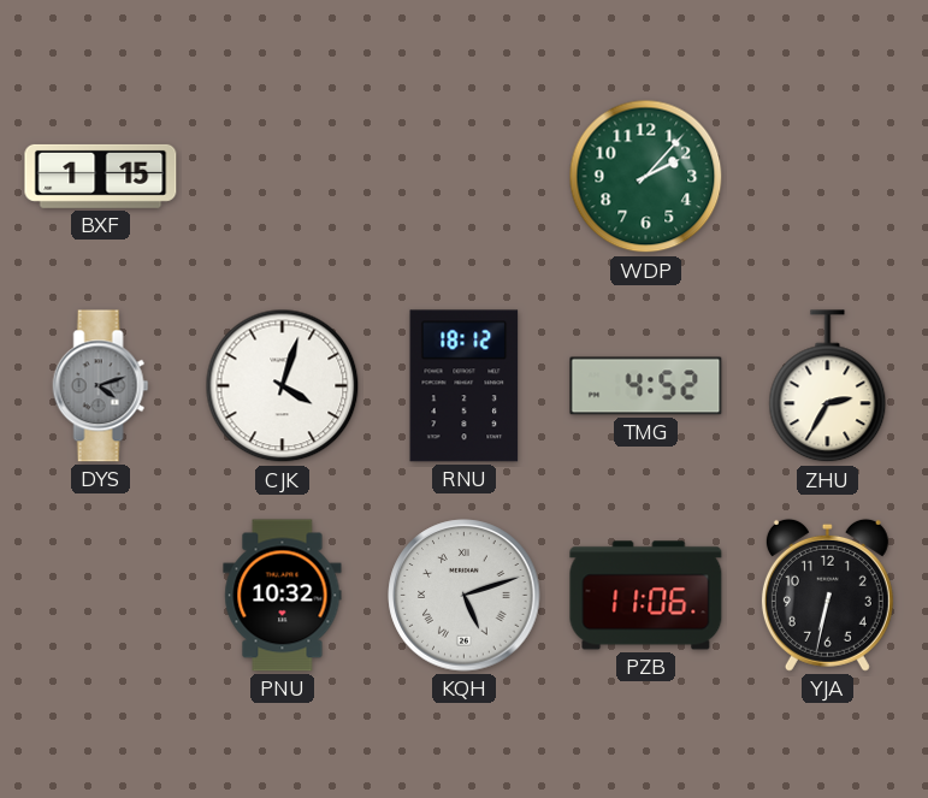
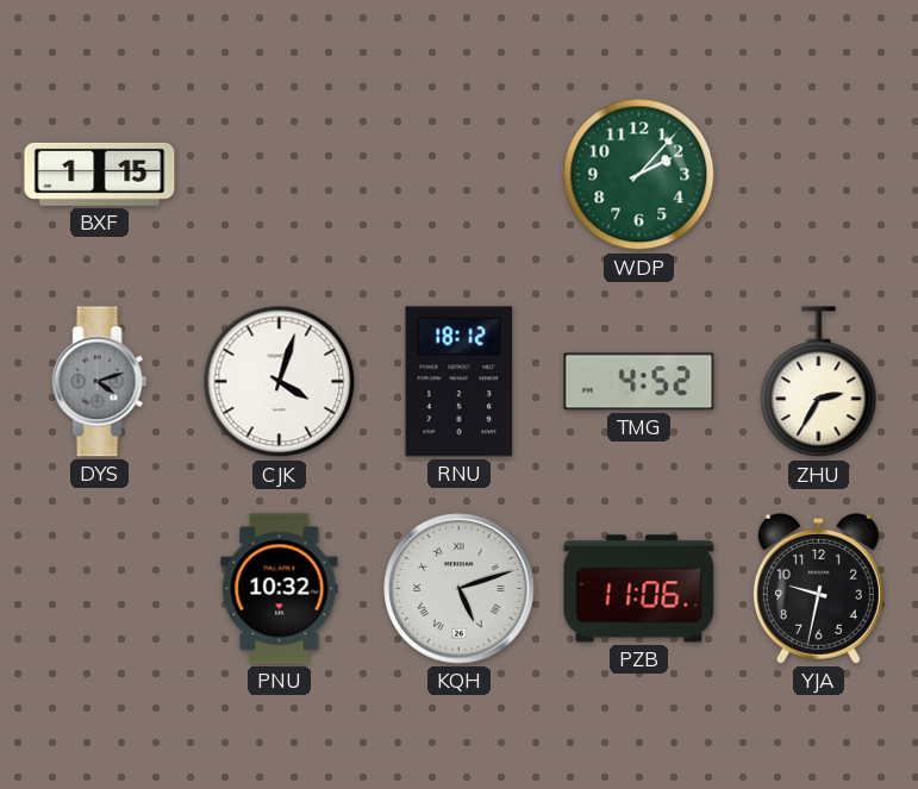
YJA: 6:32 -> 9:32
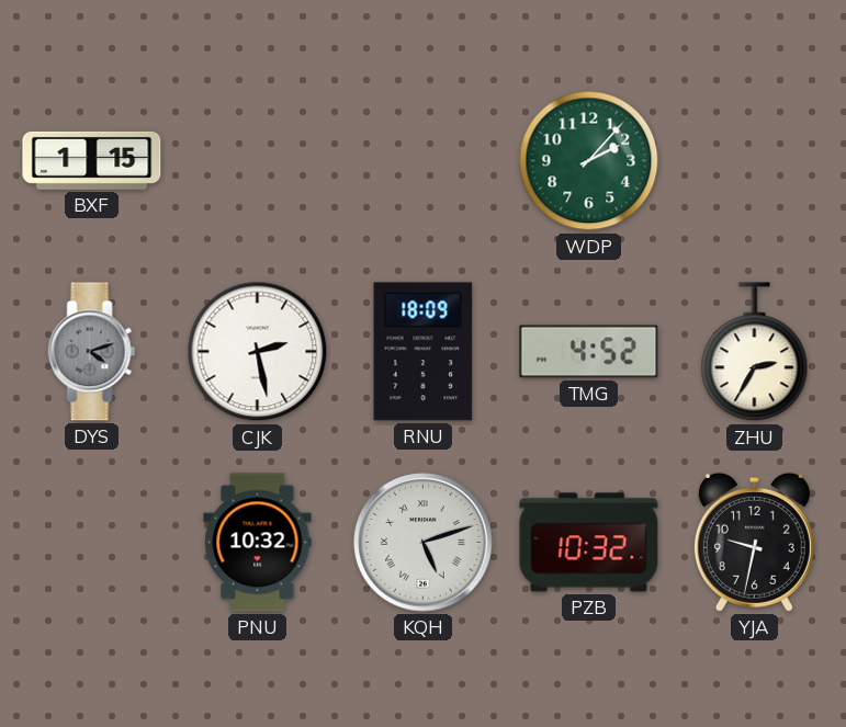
CJK: 4:03 -> 2:28
RNU: 18:12 -> 18:09
PZB: 11:06 -> 10:32
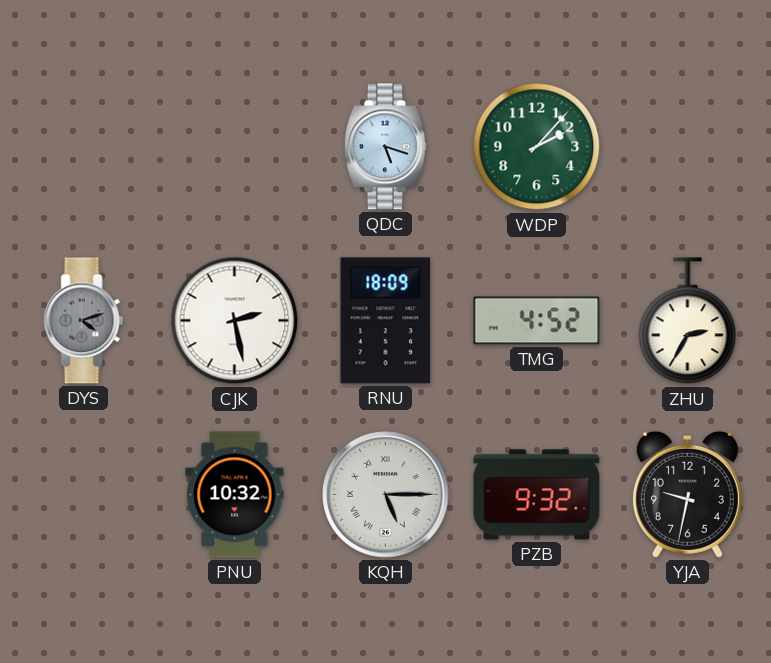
BXF: 1:15 -> none
QDC: none -> 5:18
KQH: 5:12 -> 5:15
PZB: 10:32 -> 9:32
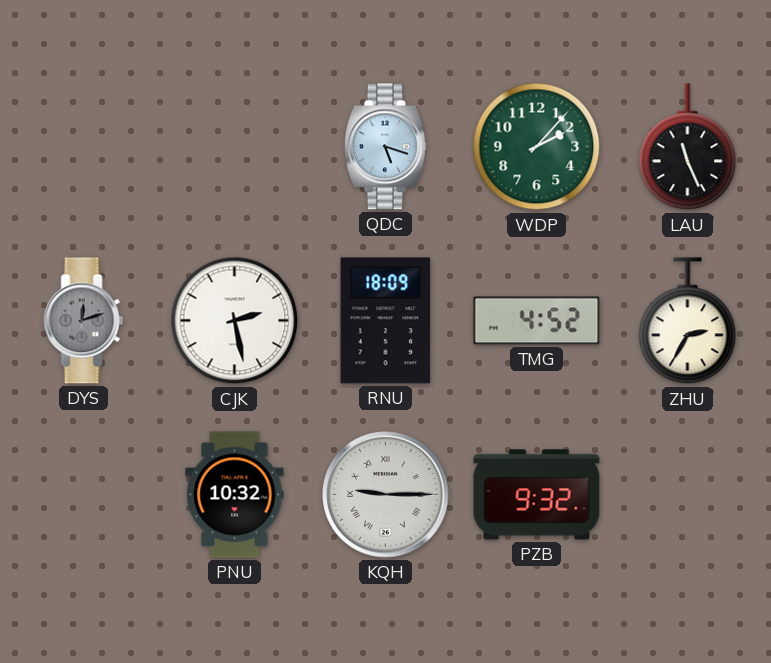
LAU: none -> 11:26
DYS: 4:12 -> 12:12
KQH: 5:15 -> 9:15
YJA: 9:32 -> none
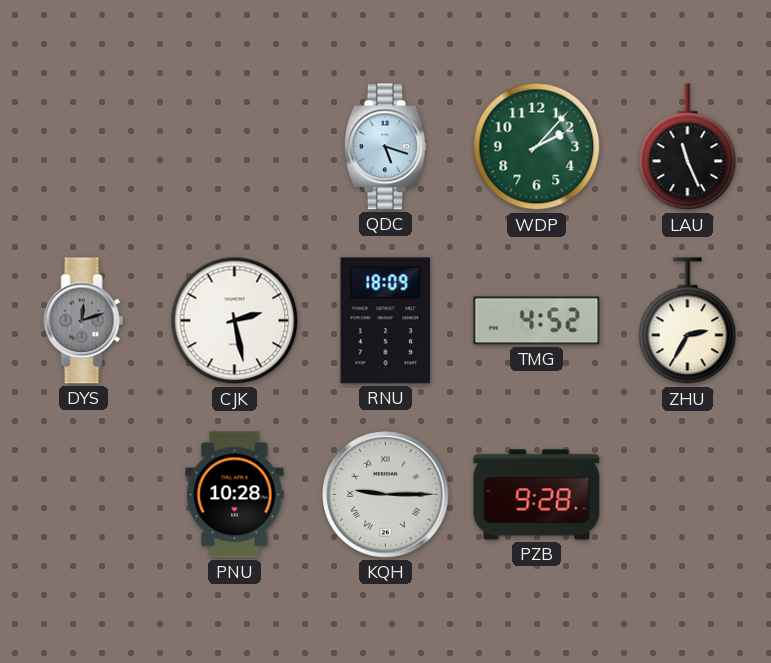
PNU: 10:32 -> 10:28
PZB: 9:32 -> 9:28
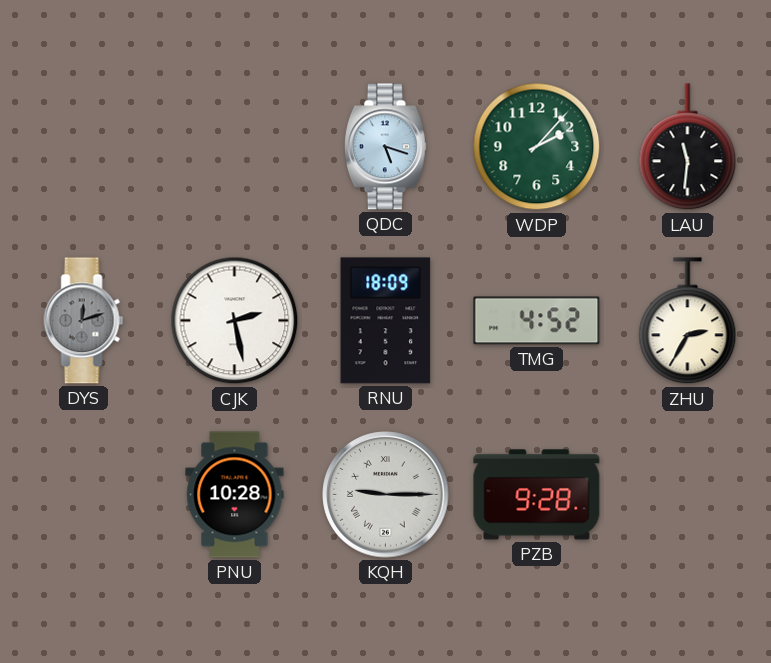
LAU: 11:26 -> 11:31
